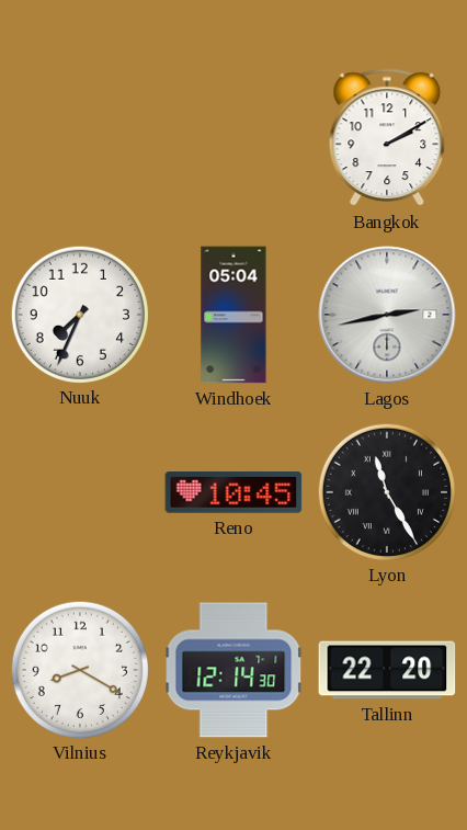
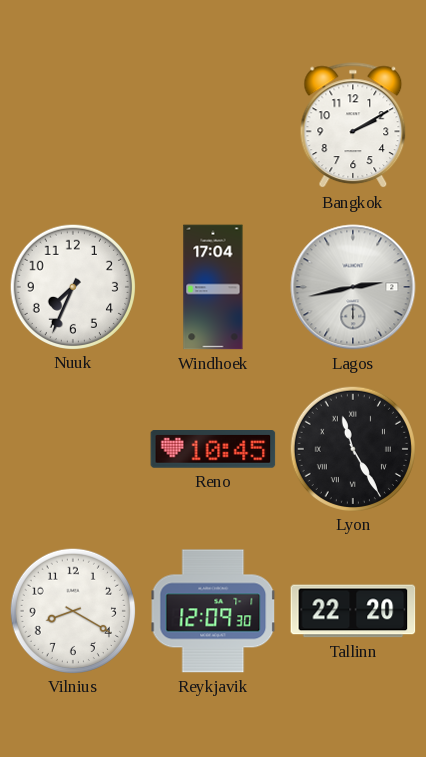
Windhoek: 05:04 -> 17:04
Reykjavik: 12:14 -> 12:09
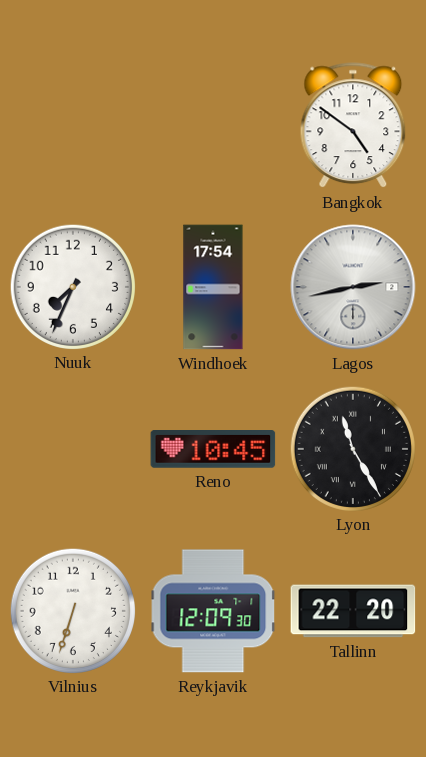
Bangkok: 2:10 -> 4:51
Windhoek: 17:04 -> 17:54
Vilnius: 8:20 -> 6:33
